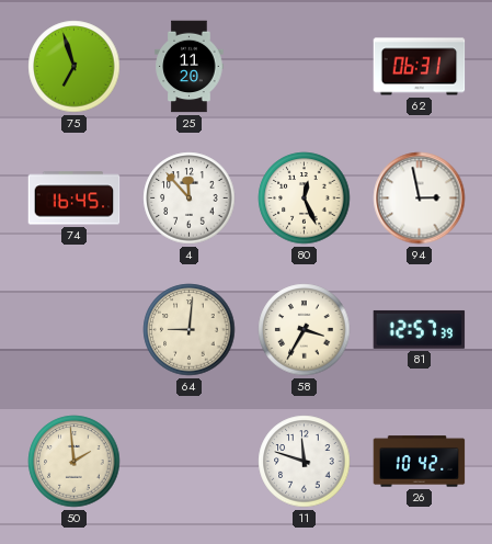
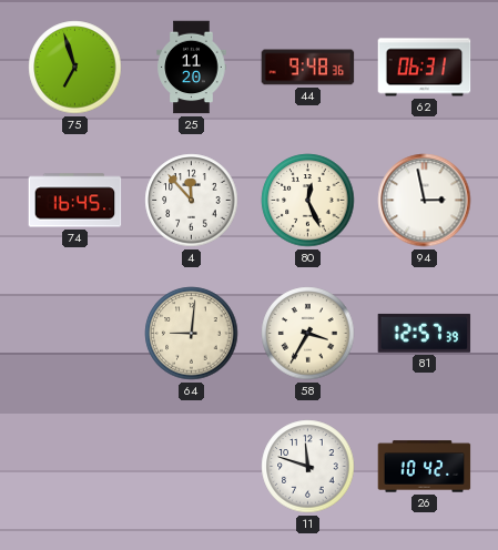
44: none -> 9:48
50: 1:59 -> none
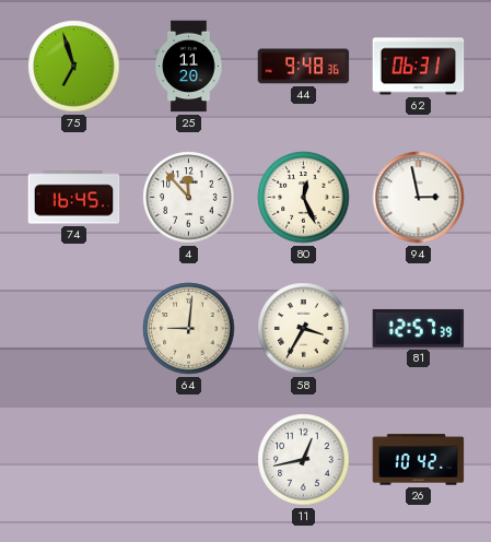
11: 11:48 -> 12:43
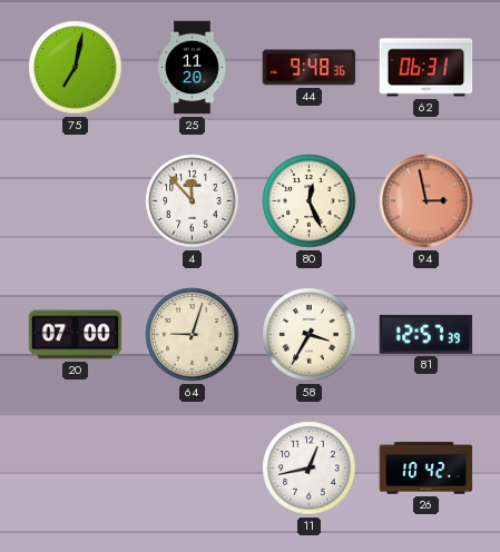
75: 6:57 -> 7:02
74: 16:45 -> none
94 dial: white -> salmon
20: none -> 07:00
64: 9:01 -> 9:03
